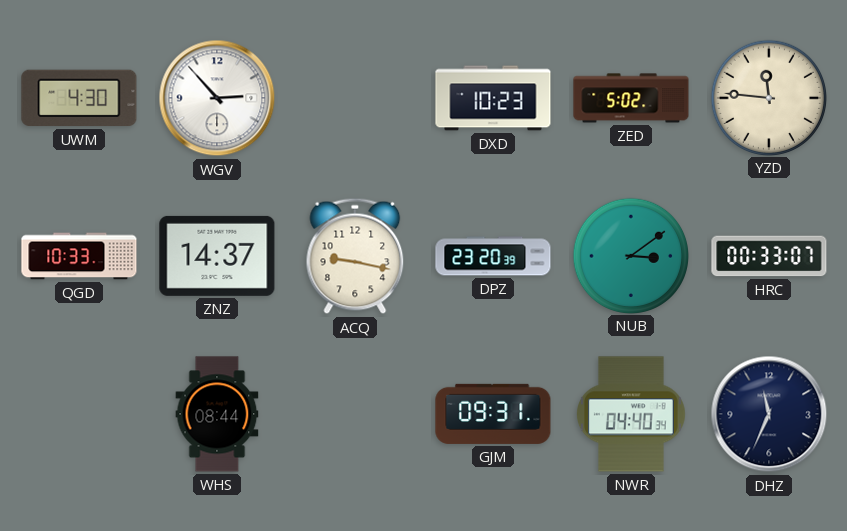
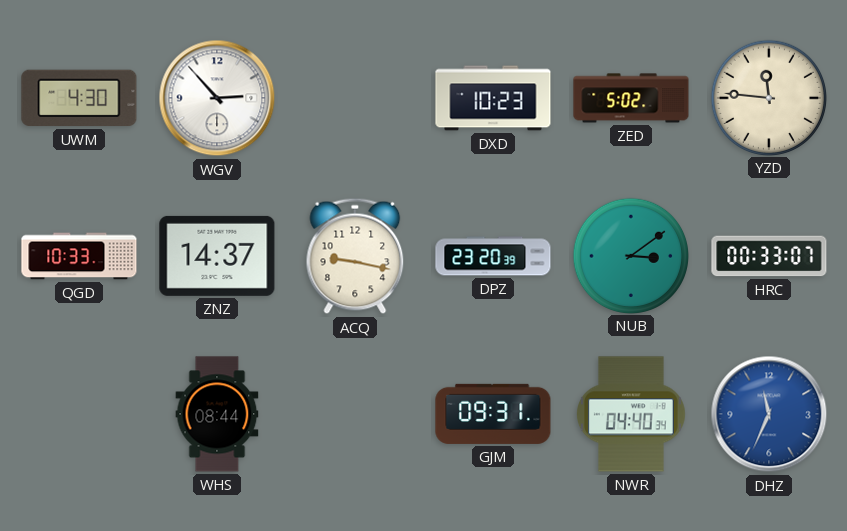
DHZ dial: navy -> blue
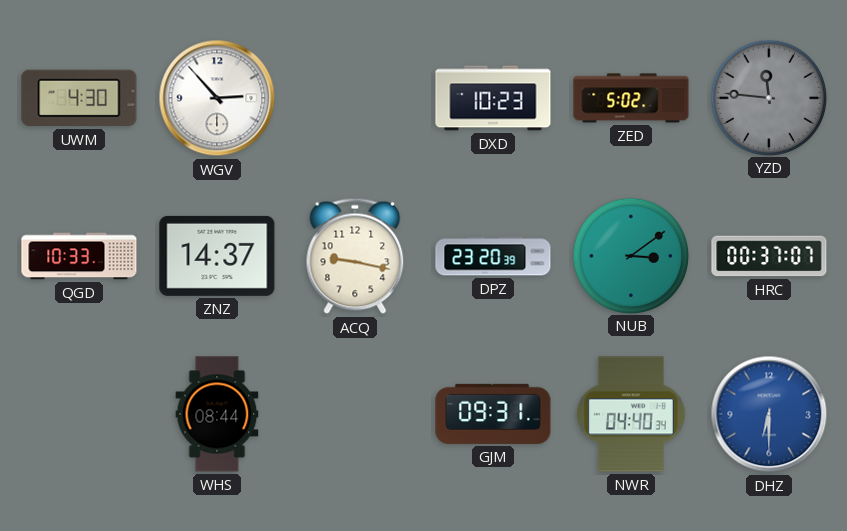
YZD dial: cream -> grey
HRC: 00:33 -> 00:37
DHZ: 11:34 -> 6:30
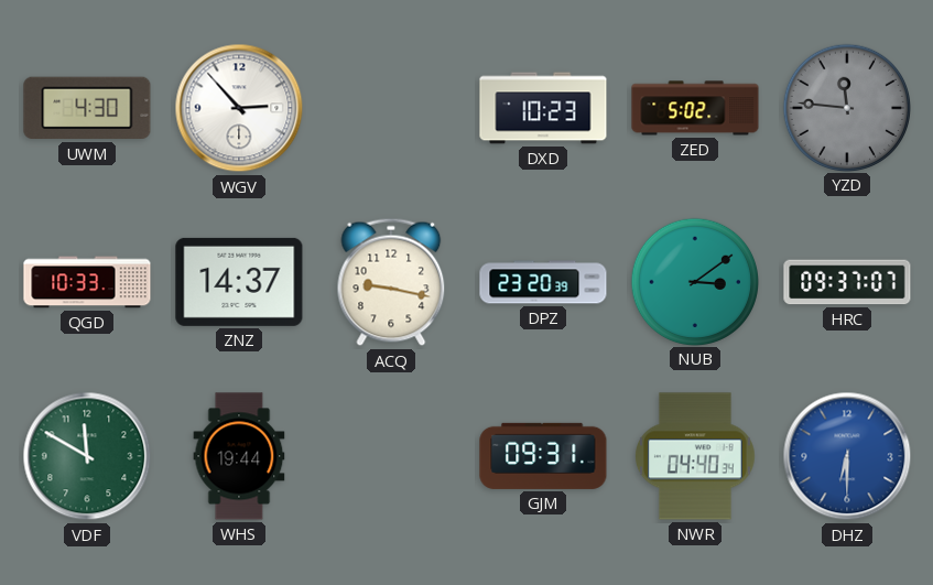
HRC: 00:37 -> 09:37
VDF: none -> 11:50
WHS: 08:44 -> 19:44
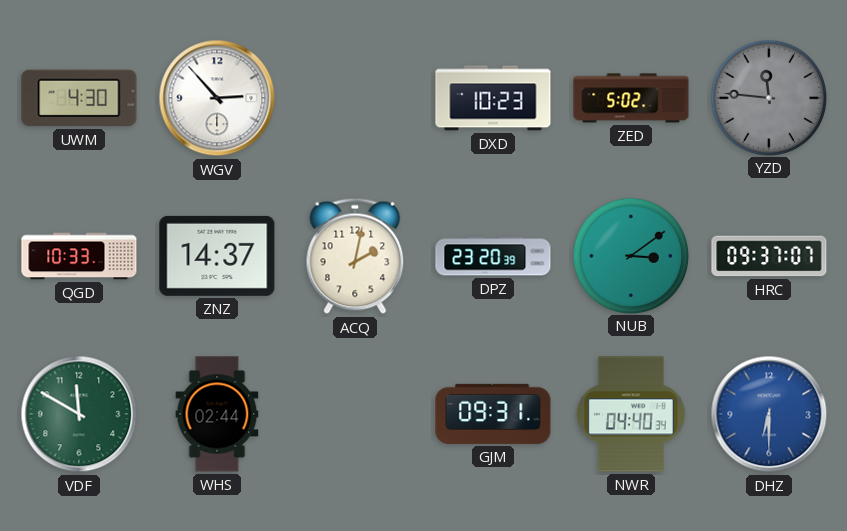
ACQ: 9:17 -> 2:02
WHS: 19:44 -> 02:44
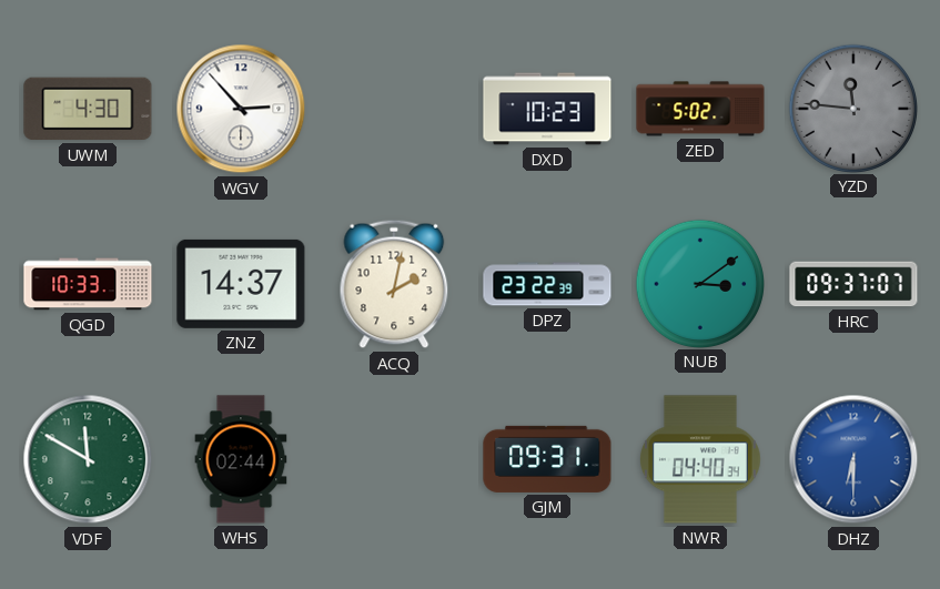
DPZ: 23:20 -> 23:22
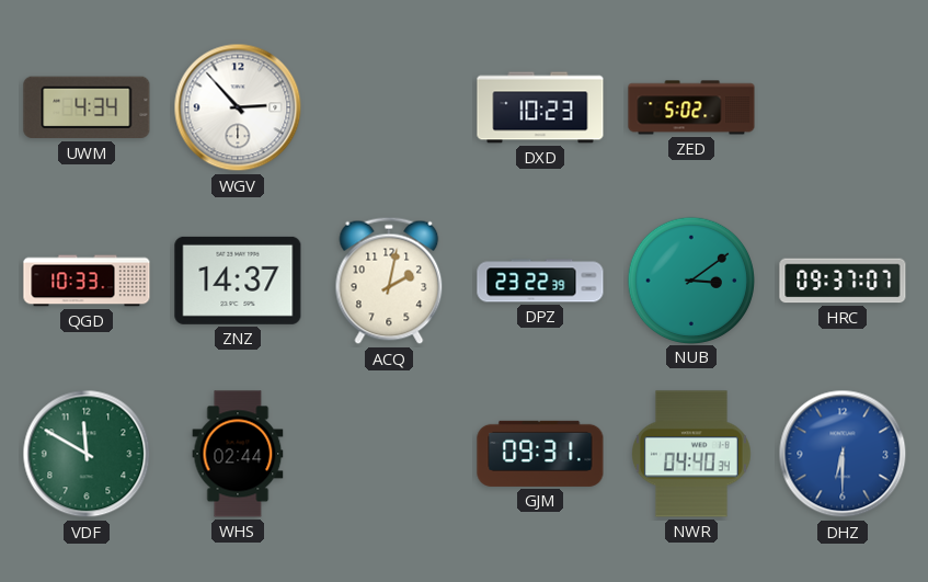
UWM: 4:30 -> 4:34
YZD: 11:46 -> none
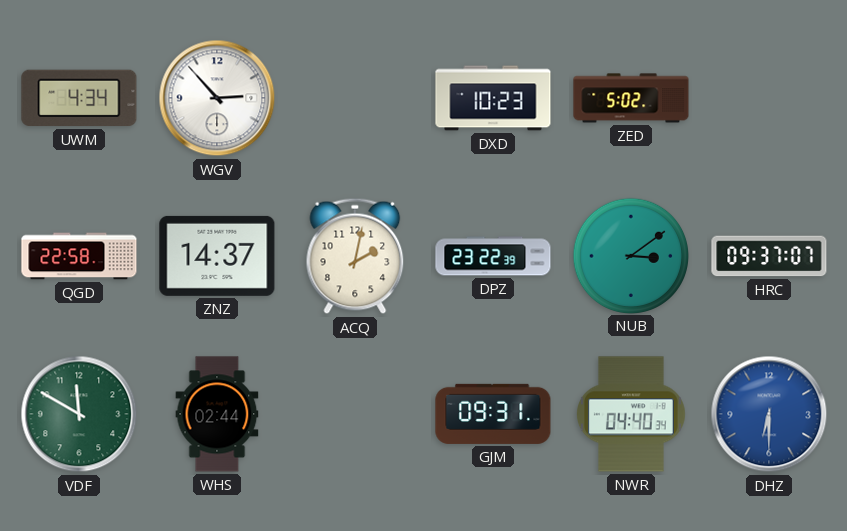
QGD: 10:33 -> 22:58
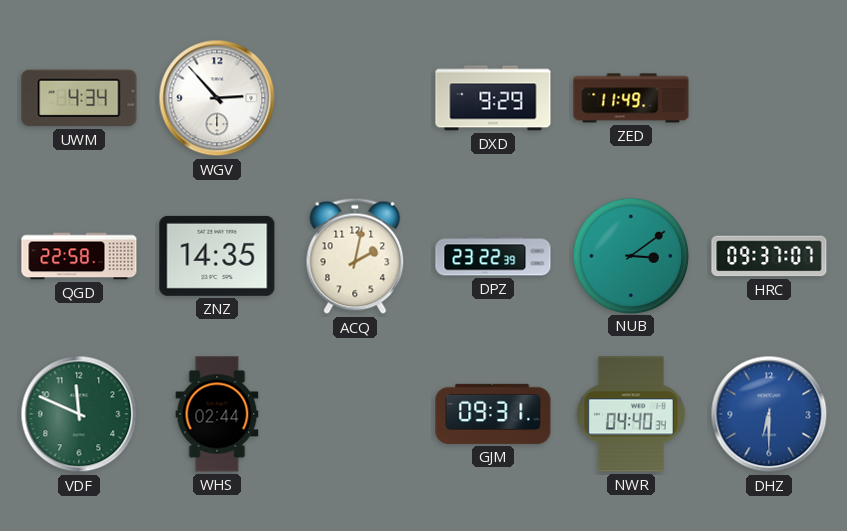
DXD: 10:23 -> 9:29
ZED: 5:02 -> 11:49
ZNZ: 14:37 -> 14:35
VDF: 11:50 -> 11:49
